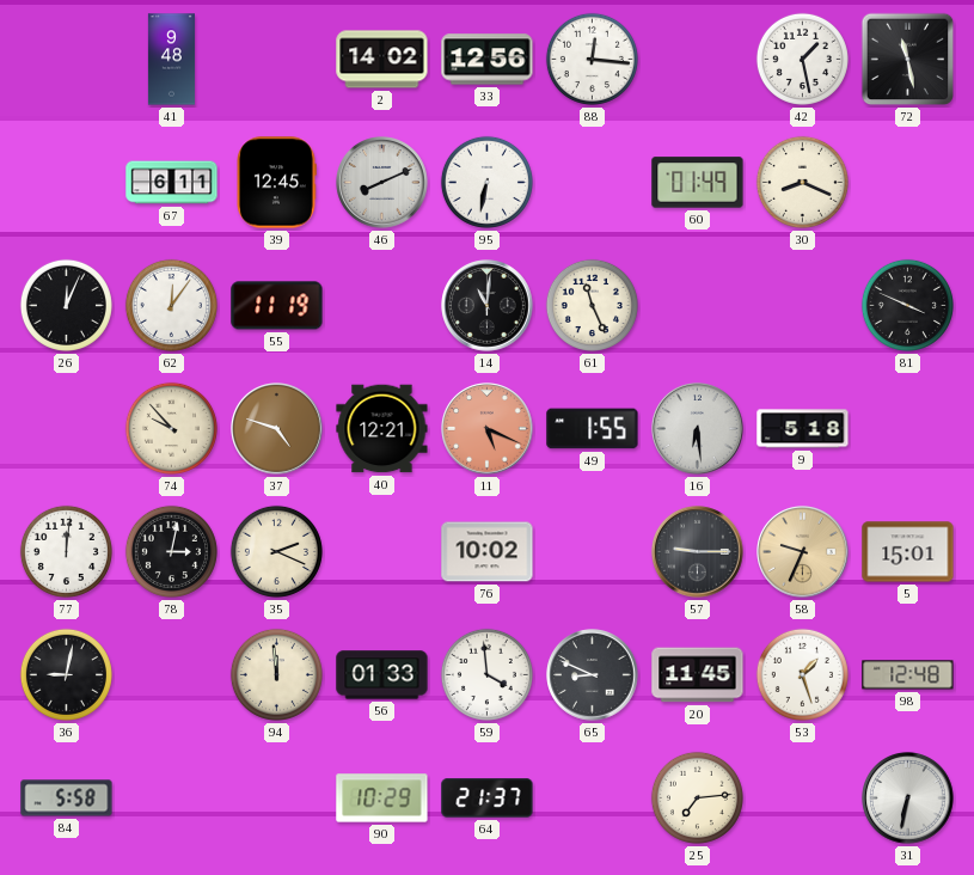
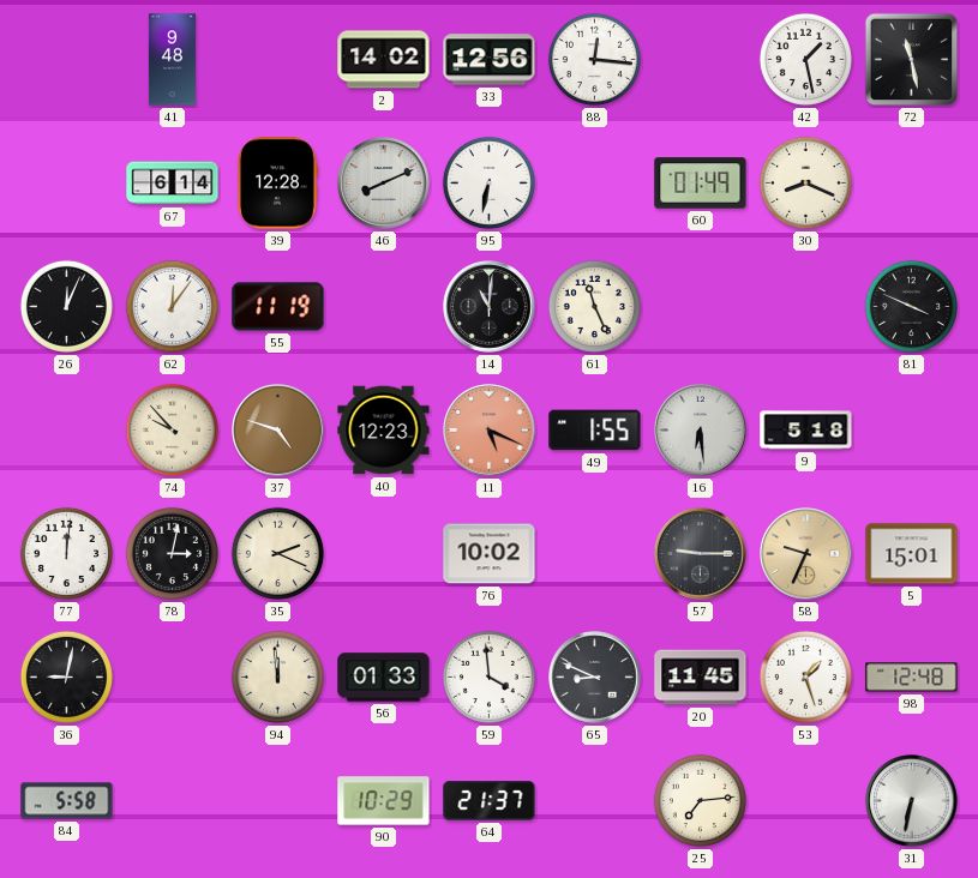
67: 6:11 -> 6:14
39: 12:45 -> 12:28
40: 12:21 -> 12:23
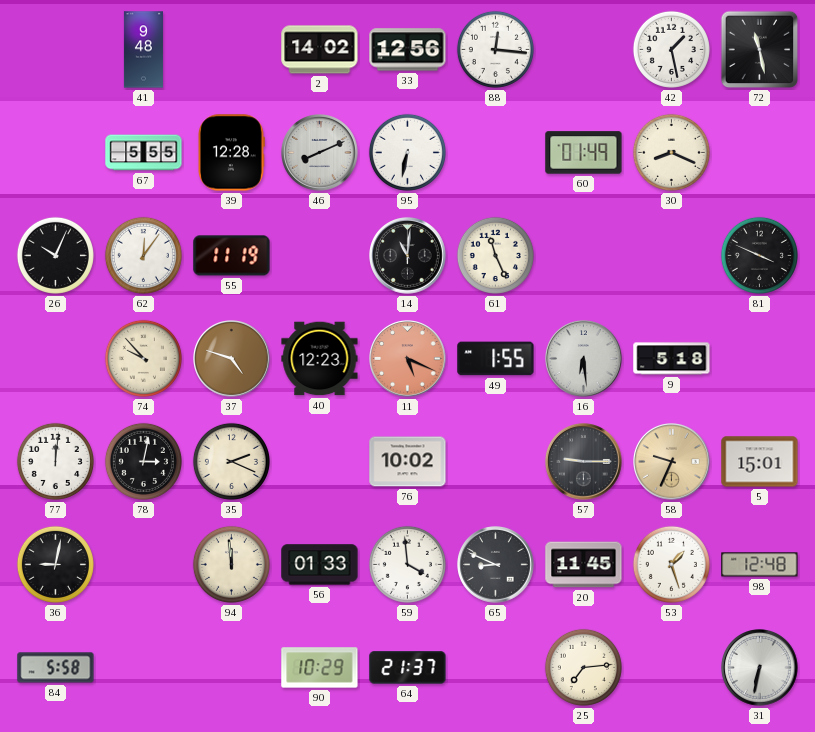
67: 6:14 -> 5:55
26: 12:04 -> 10:04
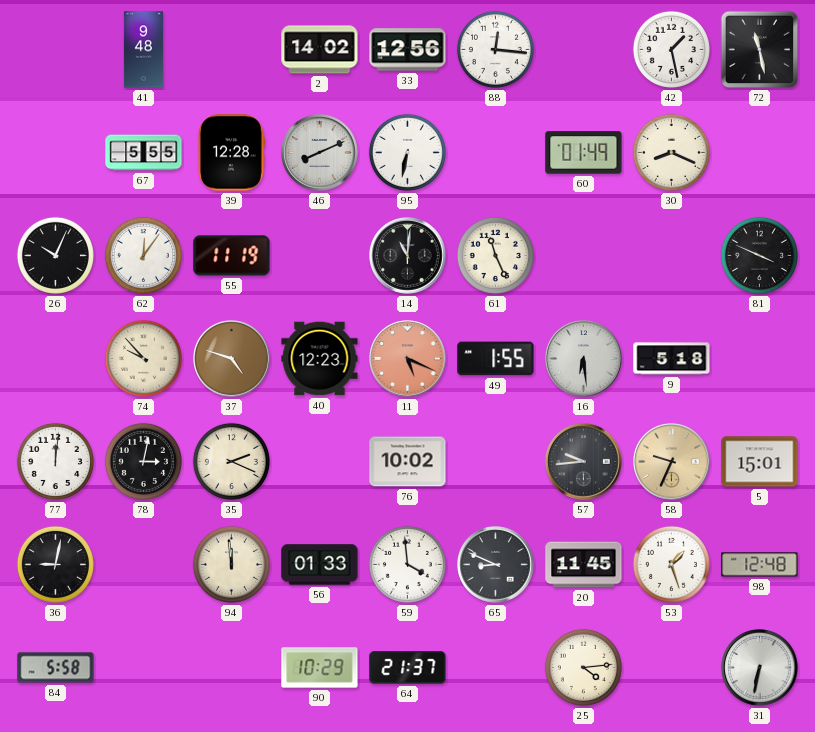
57: 9:15 -> 9:44
25: 7:14 -> 4:14
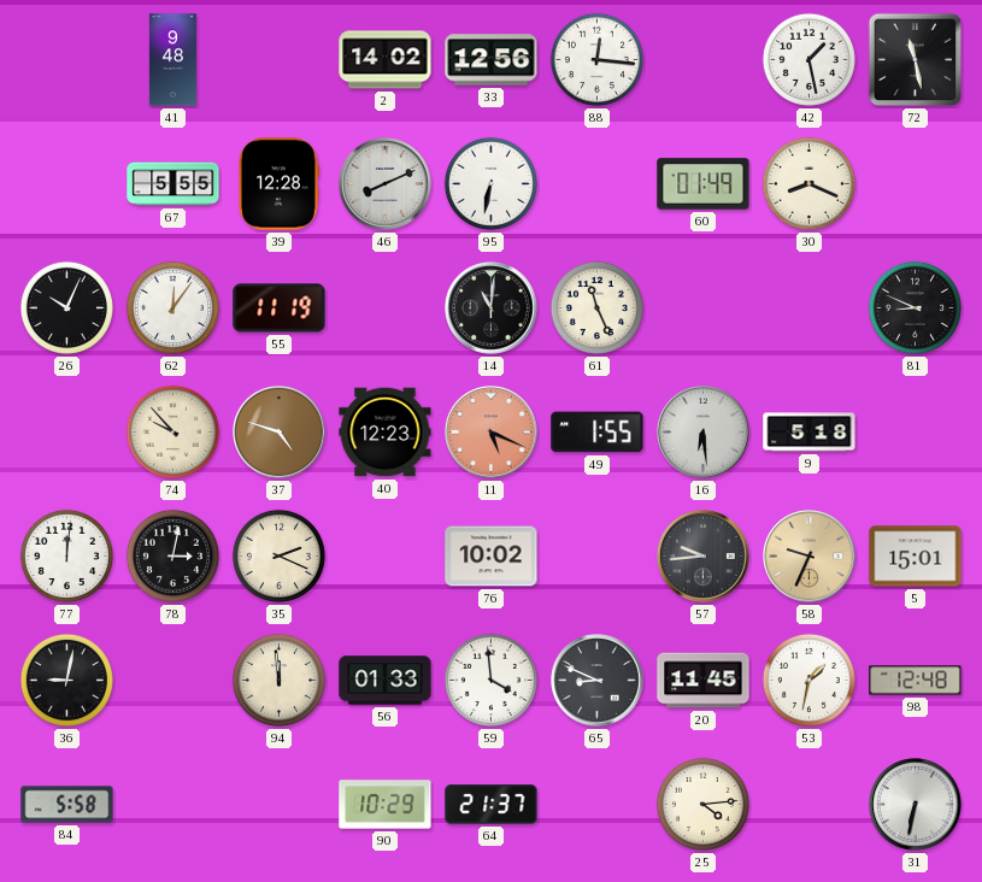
81: 3:49 -> 8:49
53: 1:27 -> 1:32
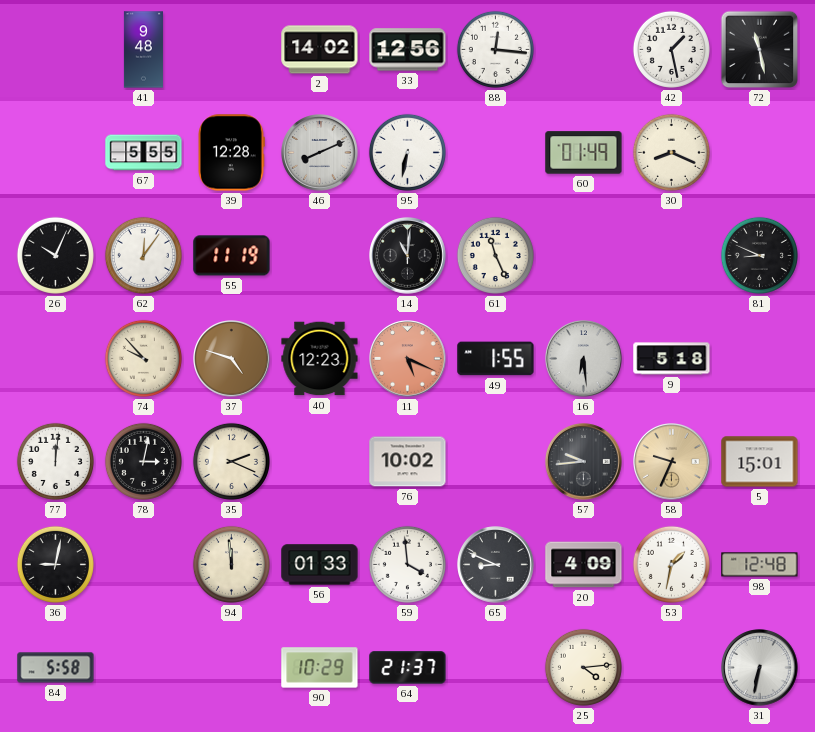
20: 11:45 -> 4:09
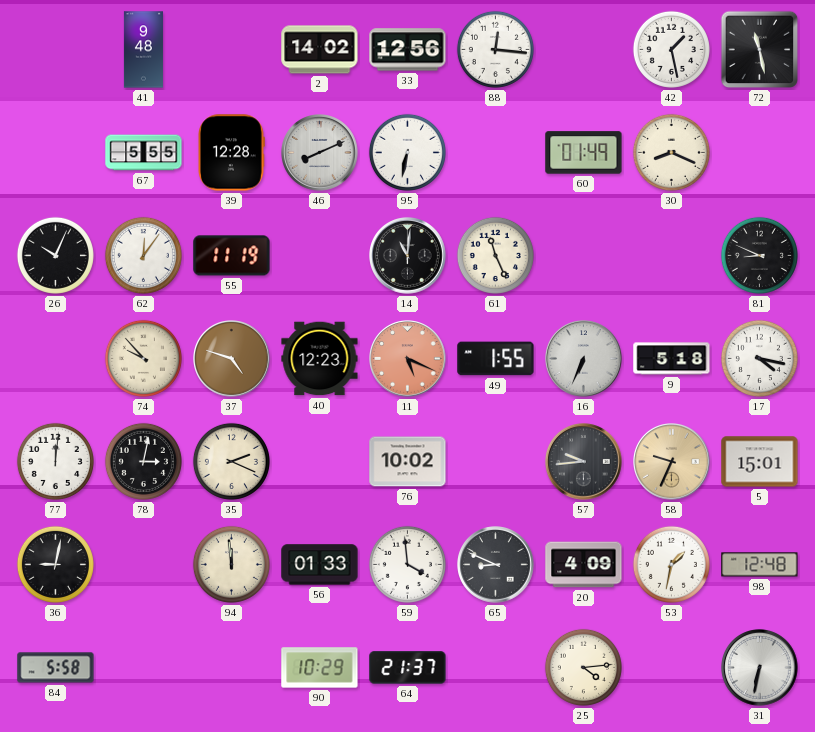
16: 6:29 -> 6:34
17: none -> 4:17
